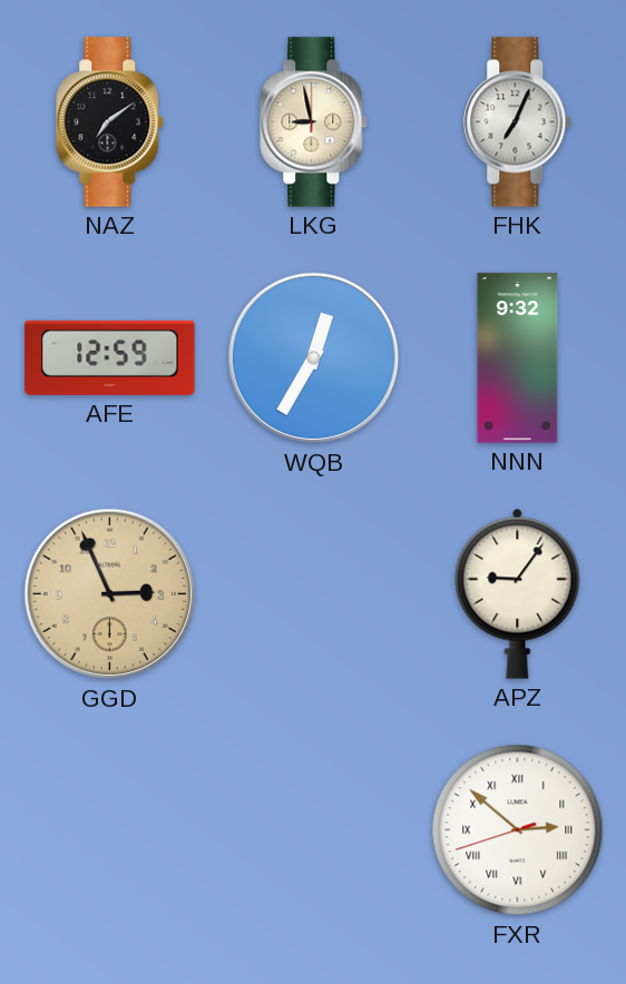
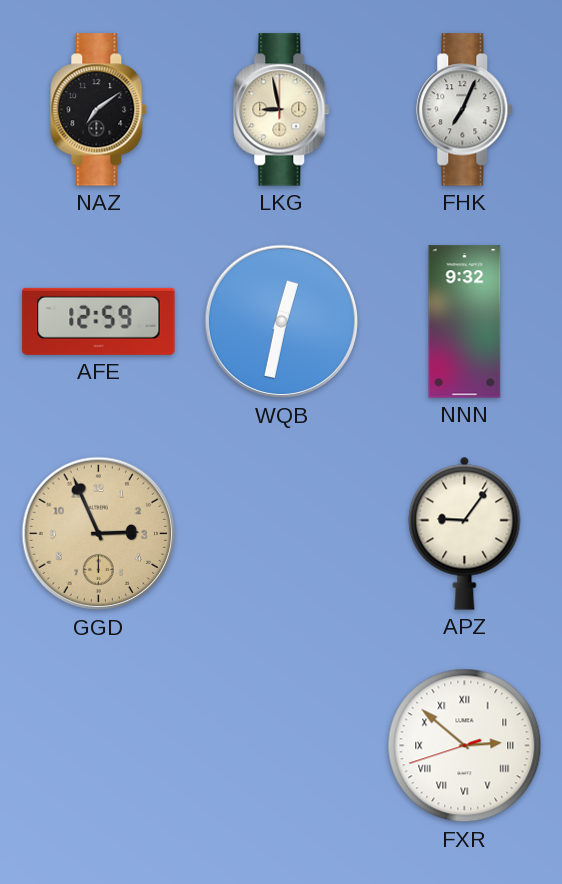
WQB: 12:35 -> 12:32
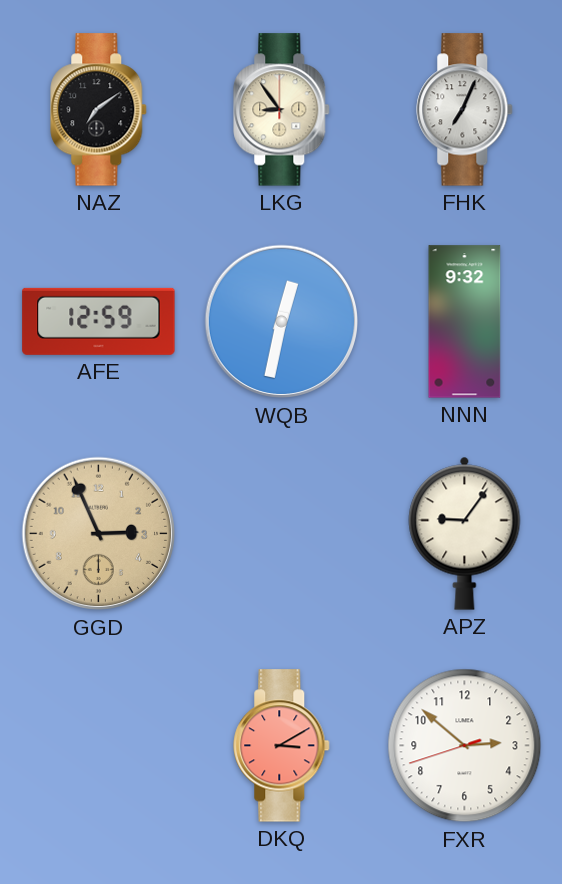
LKG: 8:58 -> 8:54
DKQ: none -> 3:10
FXR numerals: Roman -> Arabic
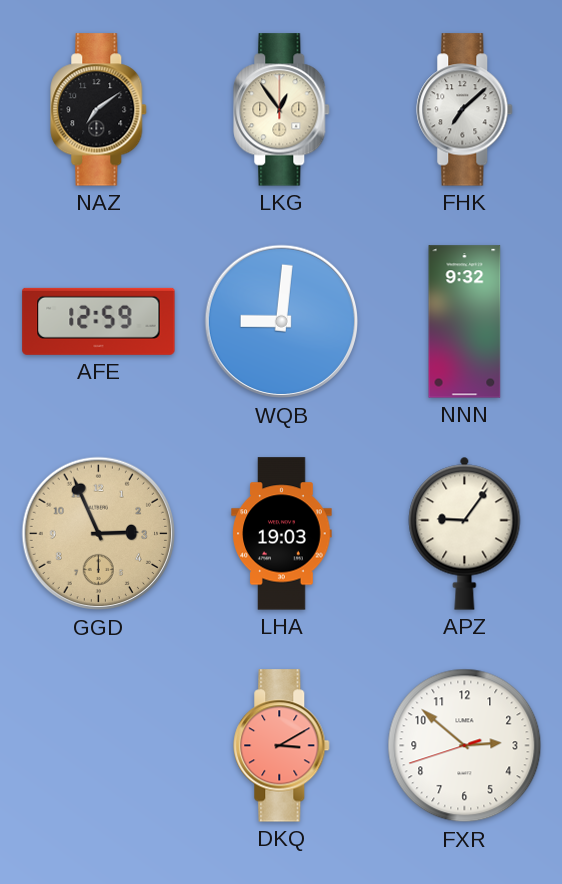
LKG: 8:54 -> 12:54
FHK: 7:04 -> 7:08
WQB: 12:32 -> 9:01
LHA: none -> 19:03
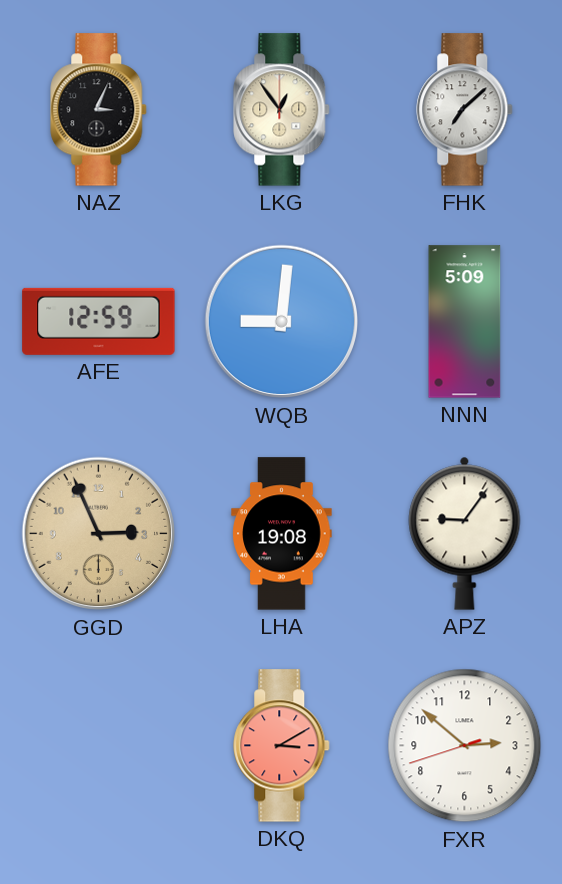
NAZ: 7:09 -> 3:04
NNN: 9:32 -> 5:09
LHA: 19:03 -> 19:08
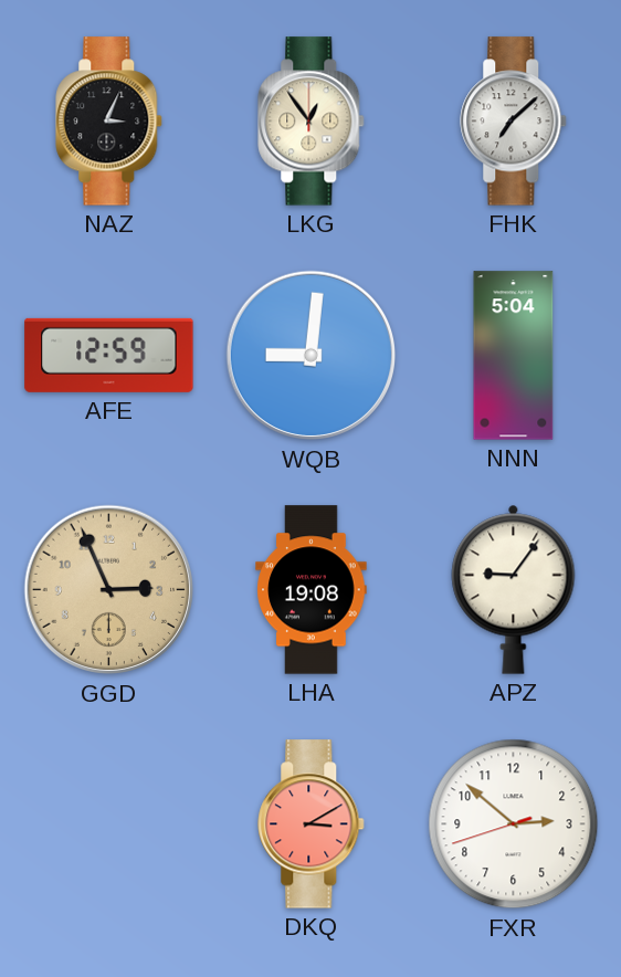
NNN: 5:09 -> 5:04
